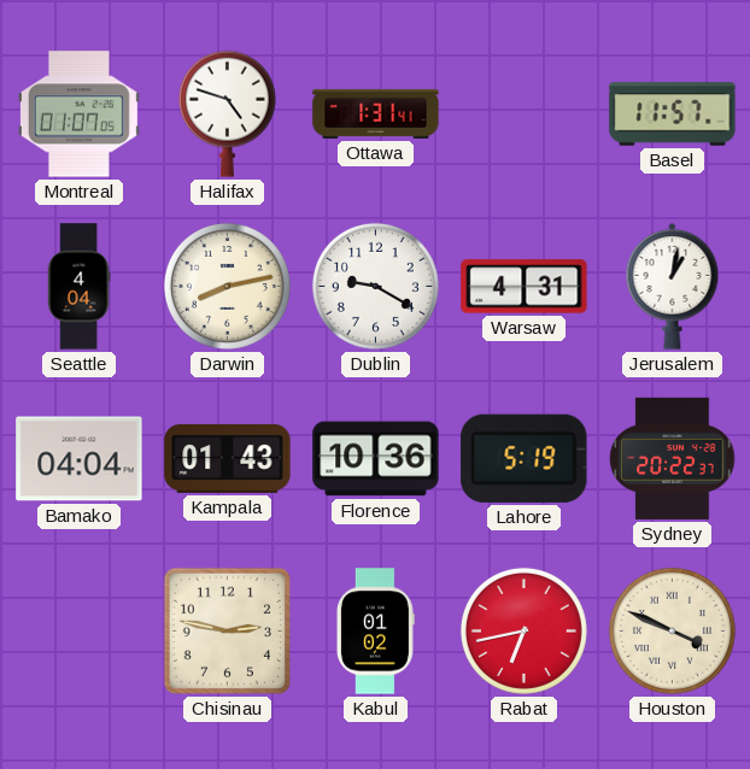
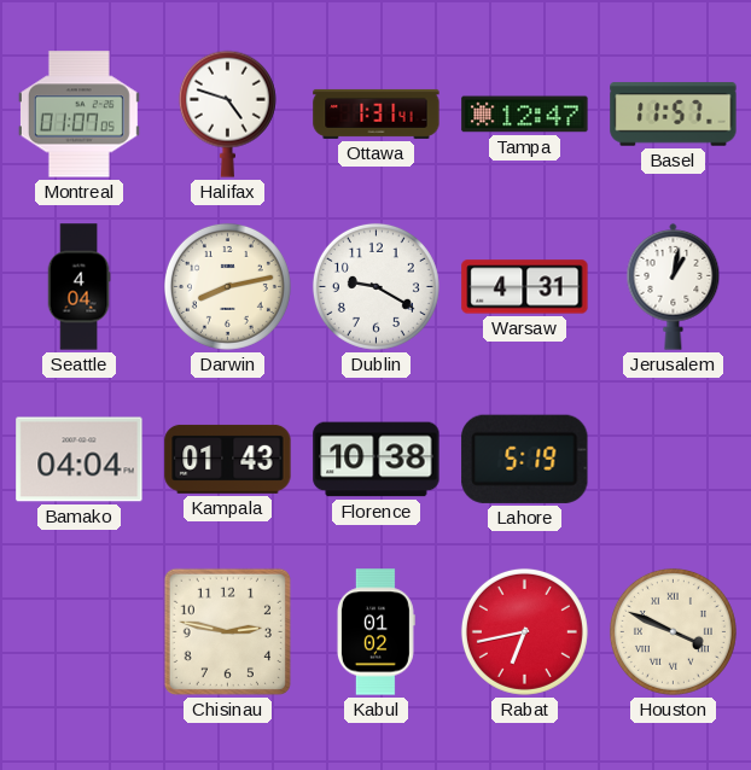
Tampa: none -> 12:47
Florence: 10:36 -> 10:38
Sydney: 20:22 -> none
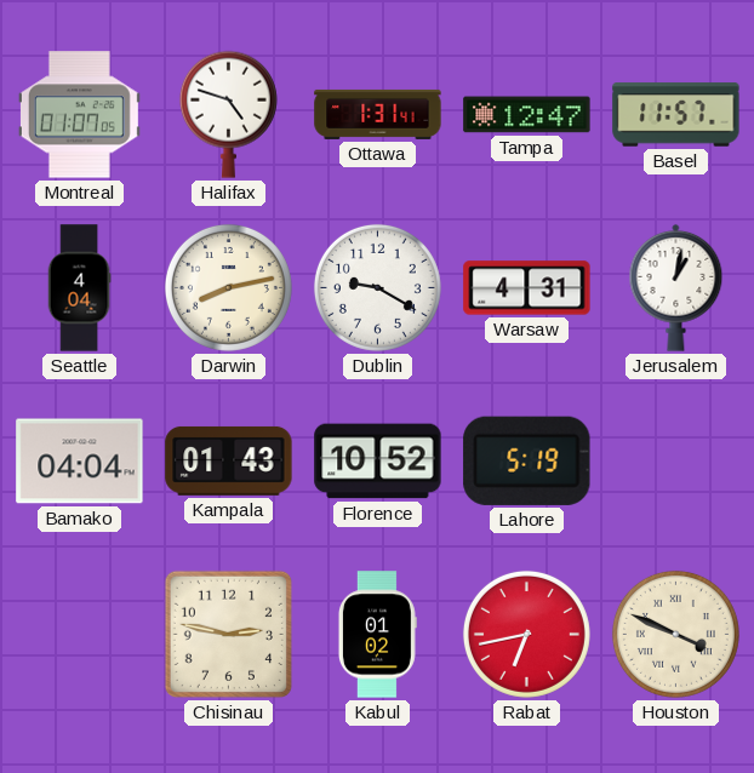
Florence: 10:38 -> 10:52
